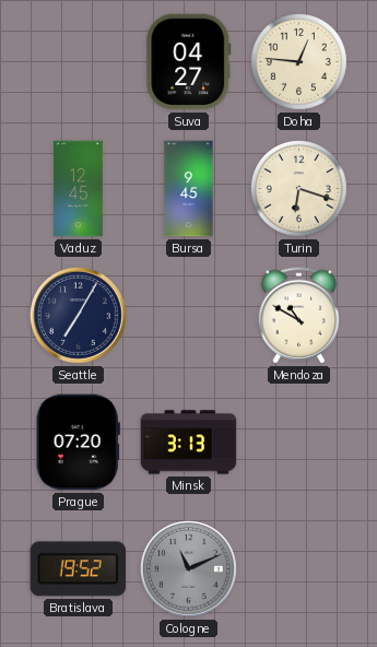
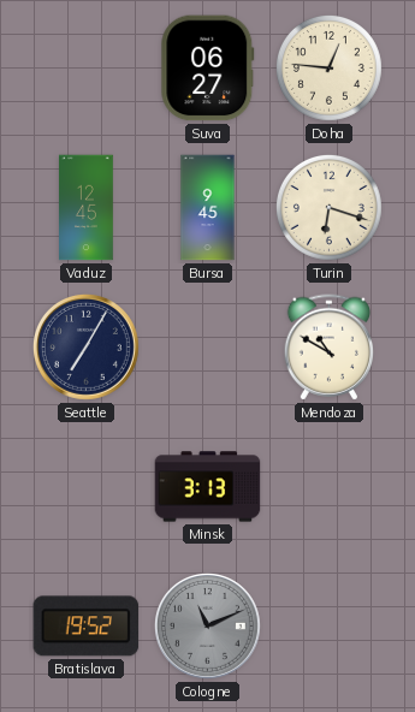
Suva: 04:27 -> 06:27
Prague: 07:20 -> none
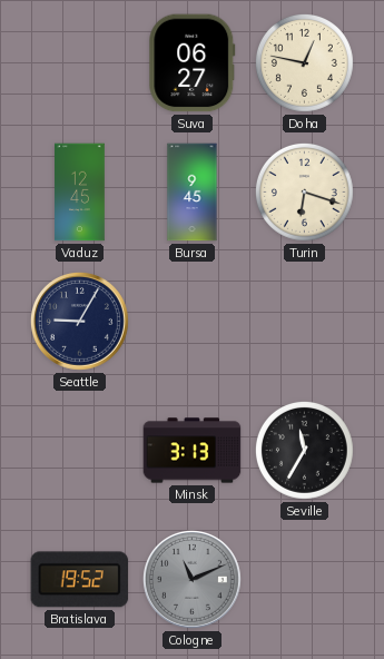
Doha: 12:46 -> 12:47
Seattle: 7:05 -> 9:05
Mendoza: 10:50 -> none
Seville: none -> 11:35
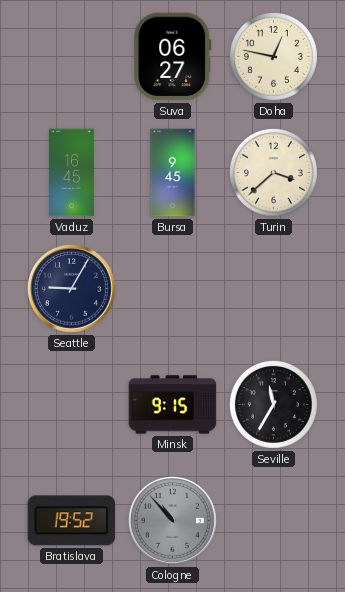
Vaduz: 12:45 -> 16:45
Turin: 6:18 -> 3:38
Minsk: 3:13 -> 9:15
Cologne: 11:11 -> 10:53
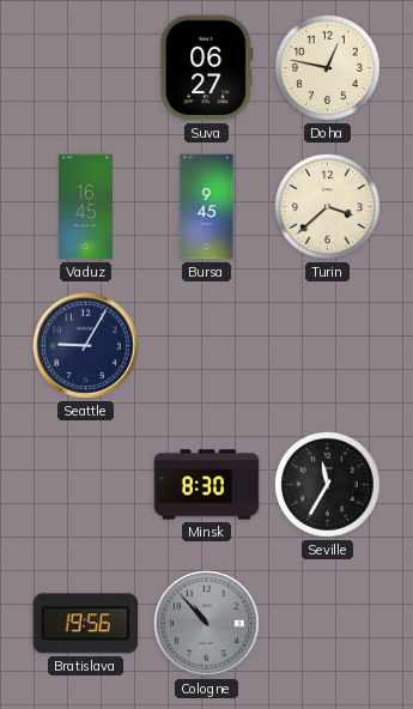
Minsk: 9:15 -> 8:30
Bratislava: 19:52 -> 19:56
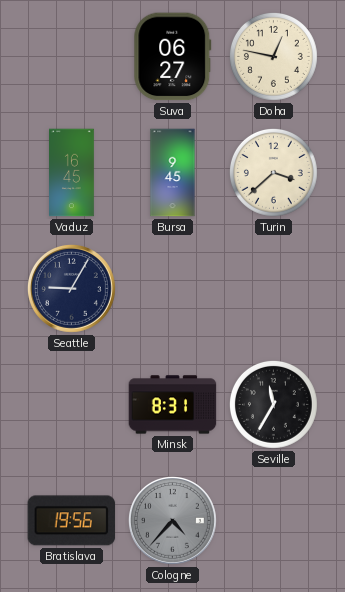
Minsk: 8:30 -> 8:31
Cologne: 10:53 -> 4:37
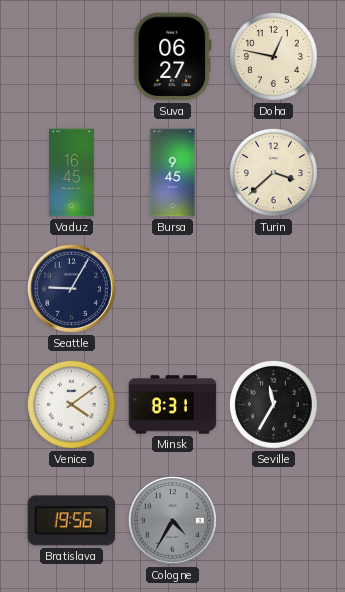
Venice: none -> 4:09
Cologne: 4:37 -> 4:35
